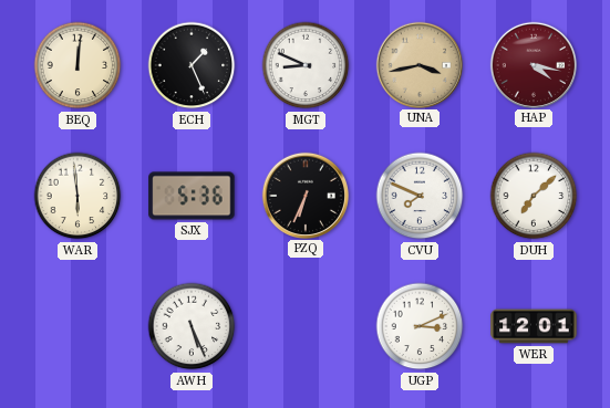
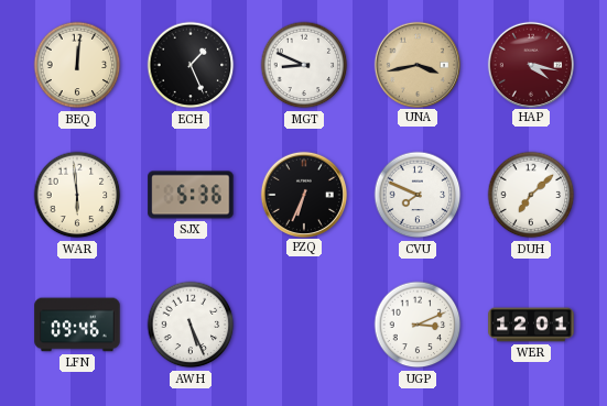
LFN: none -> 09:46
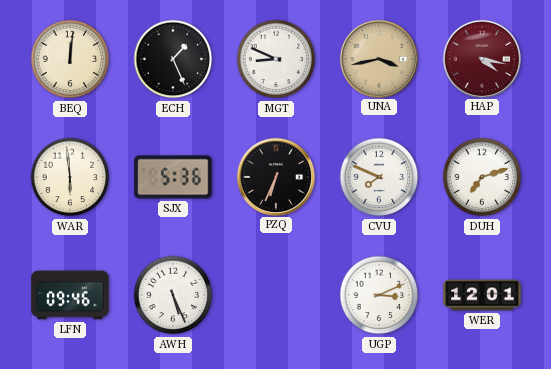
DUH: 7:08 -> 7:12
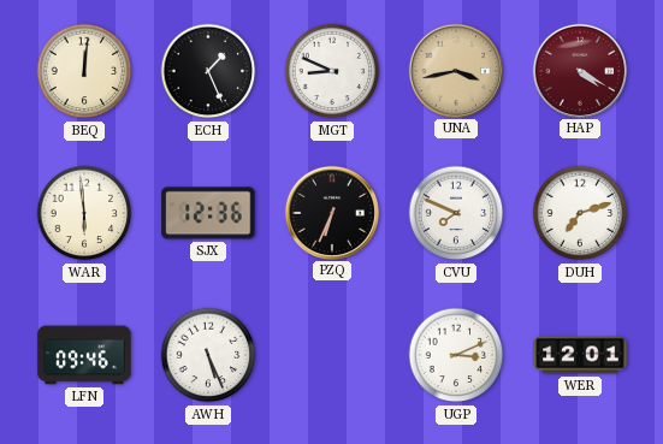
HAP: 4:17 -> 4:20
SJX: 5:36 -> 12:36
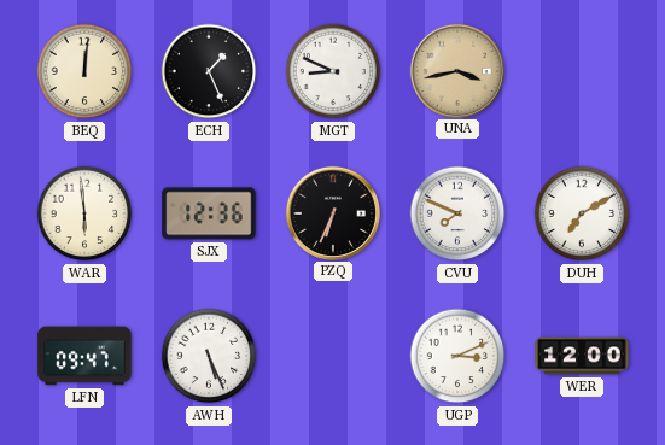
HAP: 4:20 -> none
DUH: 7:12 -> 7:10
LFN: 09:46 -> 09:47
WER: 12:01 -> 12:00
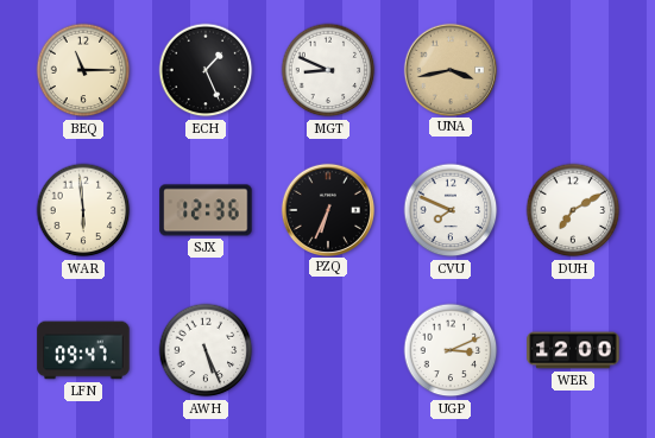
BEQ: 12:01 -> 11:15
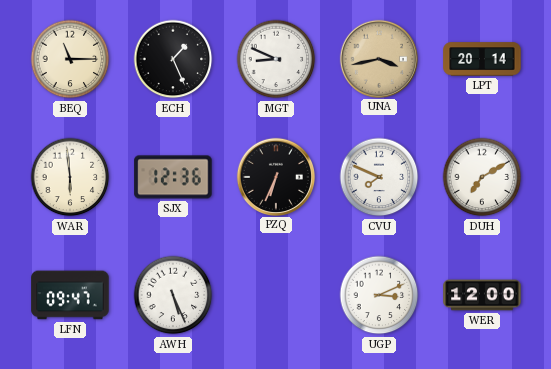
LPT: none -> 20:14
